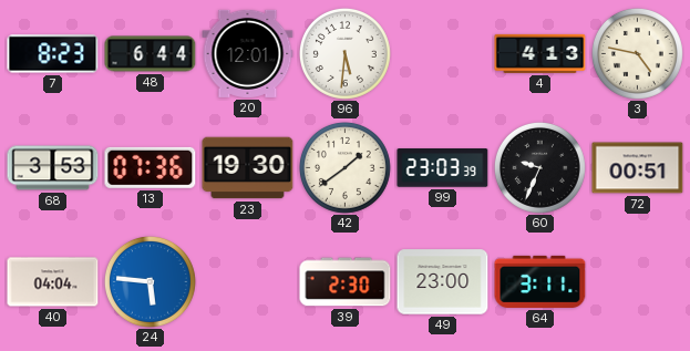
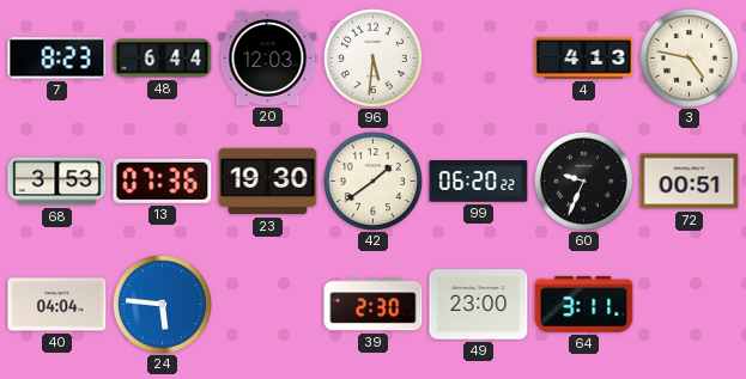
20: 12:01 -> 12:03
99: 23:03 -> 06:20
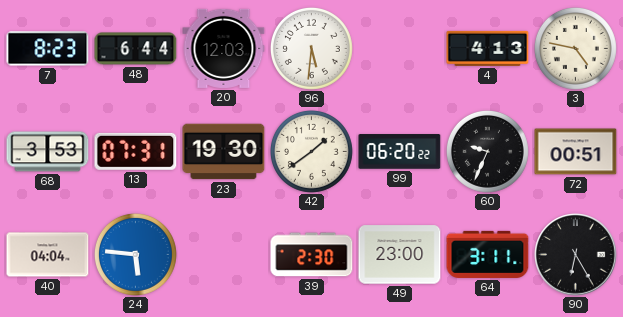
13: 07:36 -> 07:31
90: none -> 6:25
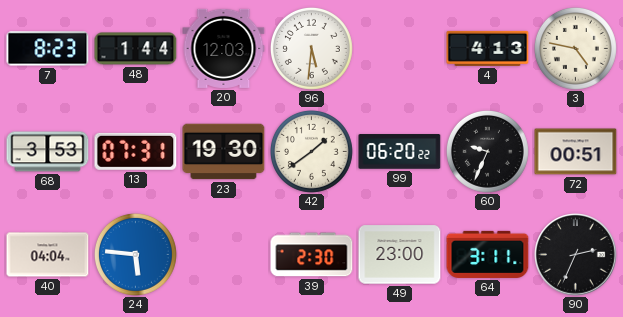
48: 6:44 -> 1:44
90: 6:25 -> 2:34
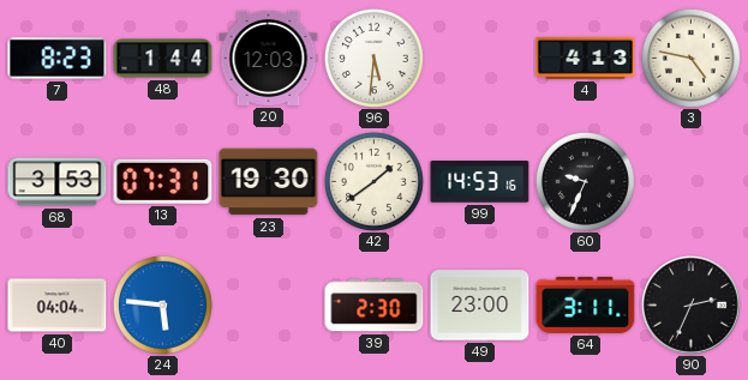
99: 06:20 -> 14:53
72: 00:51 -> none
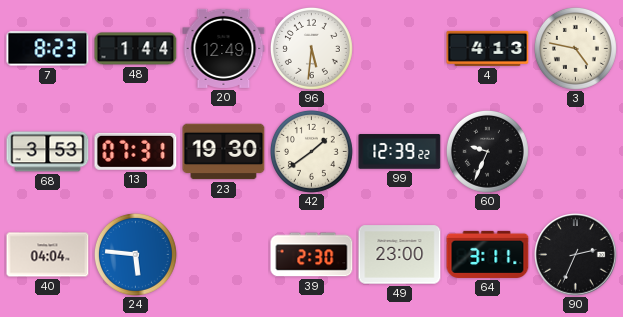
20: 12:03 -> 12:49
99: 14:53 -> 12:39
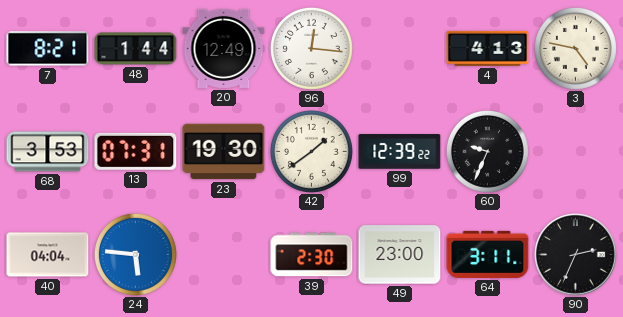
7: 8:23 -> 8:21
96: 5:31 -> 12:16
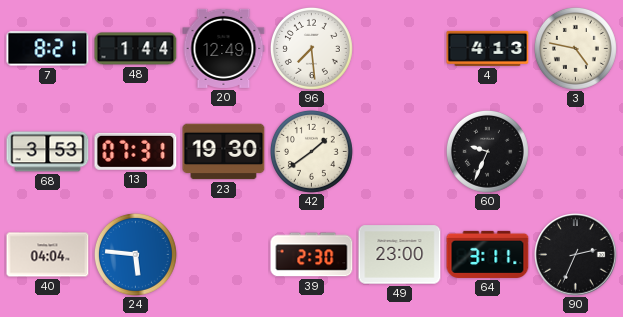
96: 12:16 -> 7:29
99: 12:39 -> none
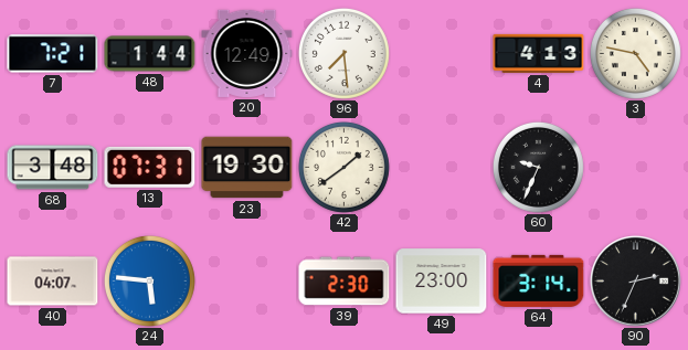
7: 8:21 -> 7:21
68: 3:53 -> 3:48
40: 04:04 -> 04:07
64: 3:11 -> 3:14
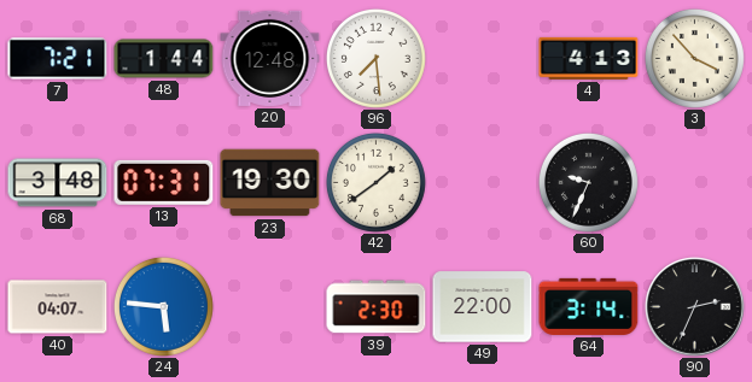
20: 12:49 -> 12:48
3: 4:47 -> 3:53
49: 23:00 -> 22:00
